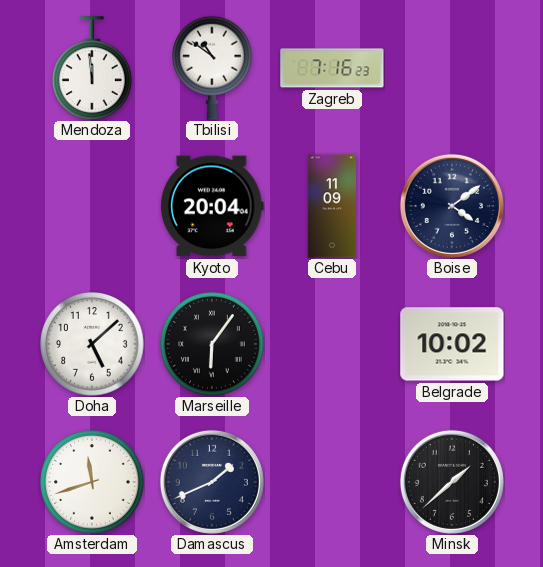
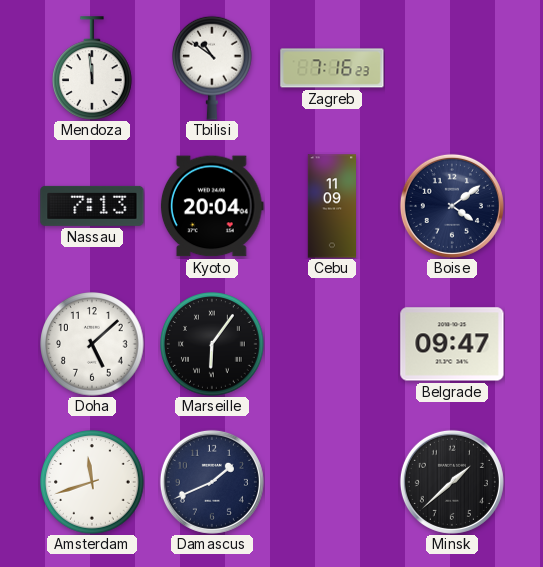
Nassau: none -> 7:13
Belgrade: 10:02 -> 09:47
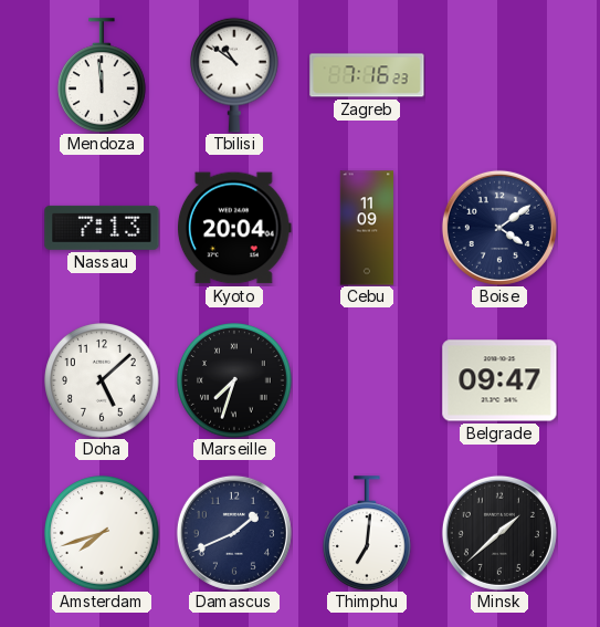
Marseille: 6:06 -> 7:33
Amsterdam: 11:42 -> 7:42
Thimphu: none -> 7:01
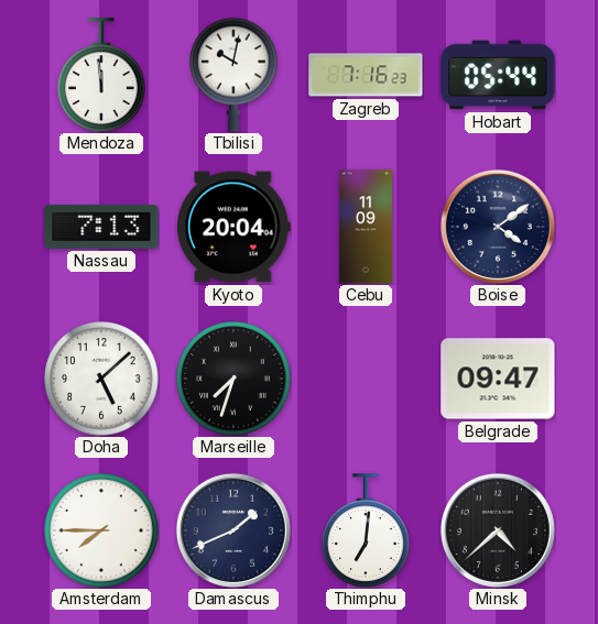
Tbilisi: 10:51 -> 10:02
Hobart: none -> 05:44
Amsterdam: 7:42 -> 7:45
Minsk: 1:38 -> 4:38
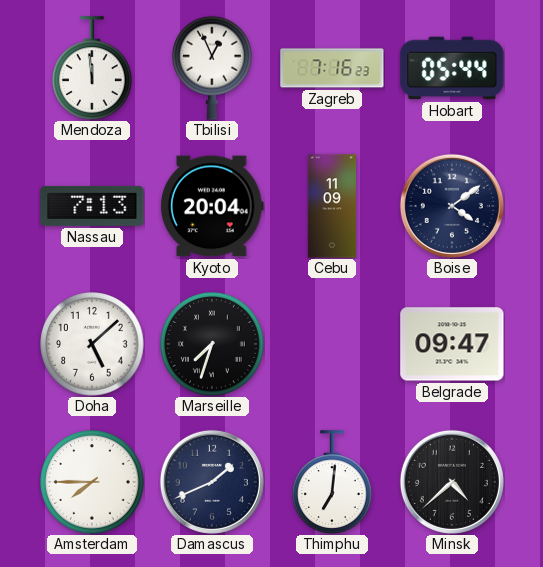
Tbilisi: 10:02 -> 12:56
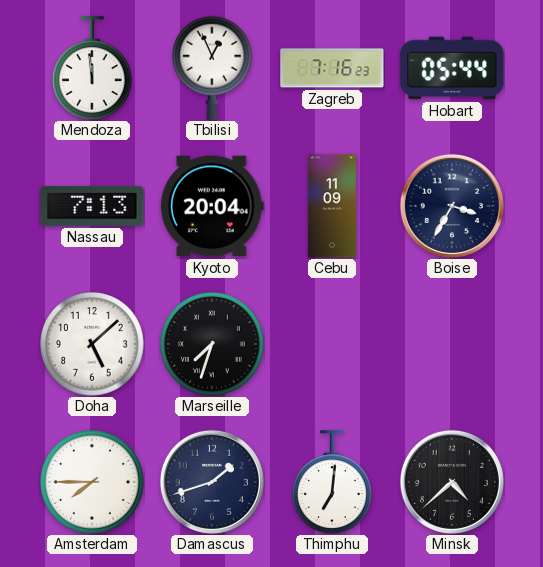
Boise: 4:09 -> 3:35
Belgrade: 09:47 -> none
Damascus: 1:41 -> 1:42
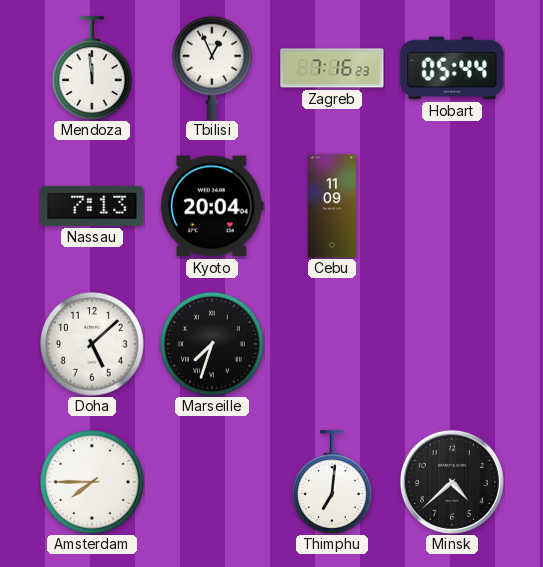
Boise: 3:35 -> none
Damascus: 1:42 -> none
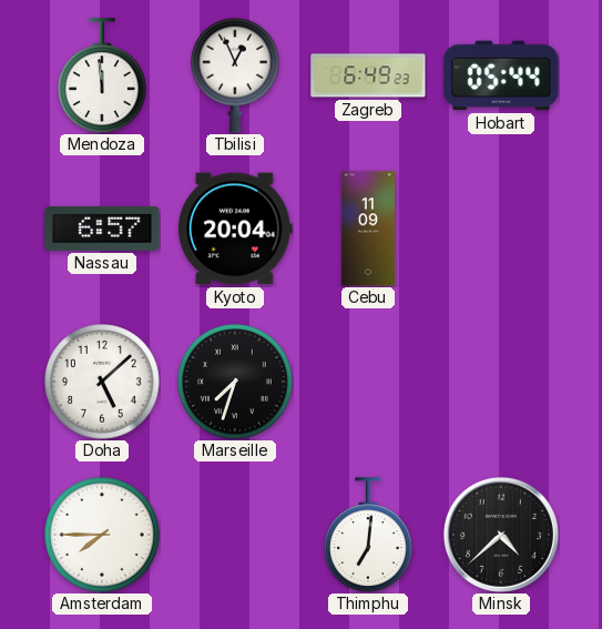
Zagreb: 7:16 -> 6:49
Nassau: 7:13 -> 6:57
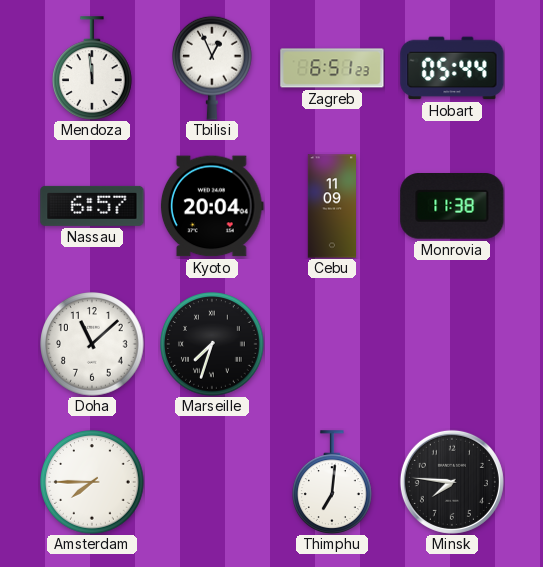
Zagreb: 6:49 -> 6:51
Monrovia: none -> 11:38
Doha: 5:08 -> 11:08
Minsk: 4:38 -> 7:46
